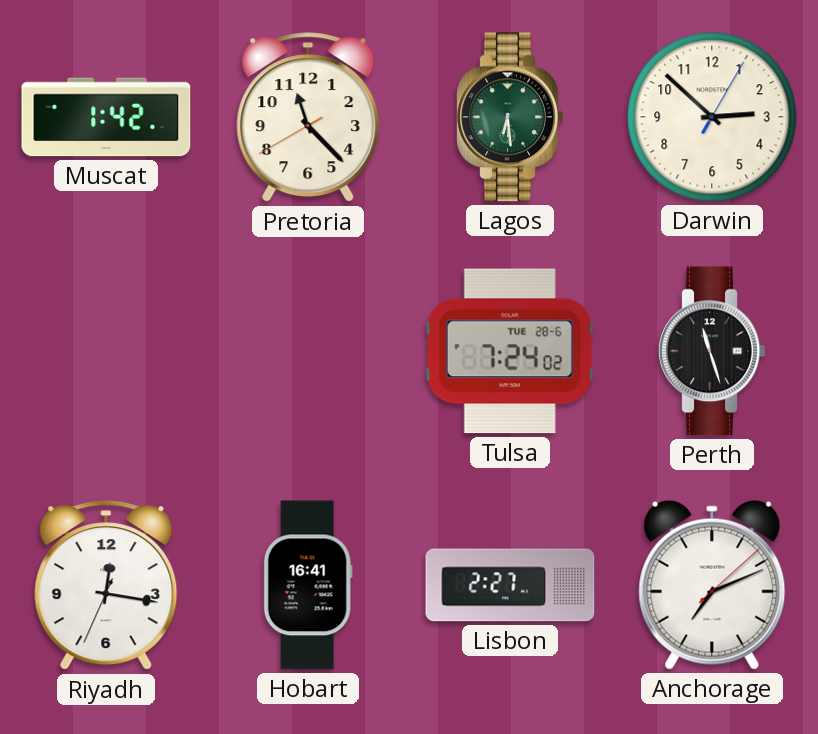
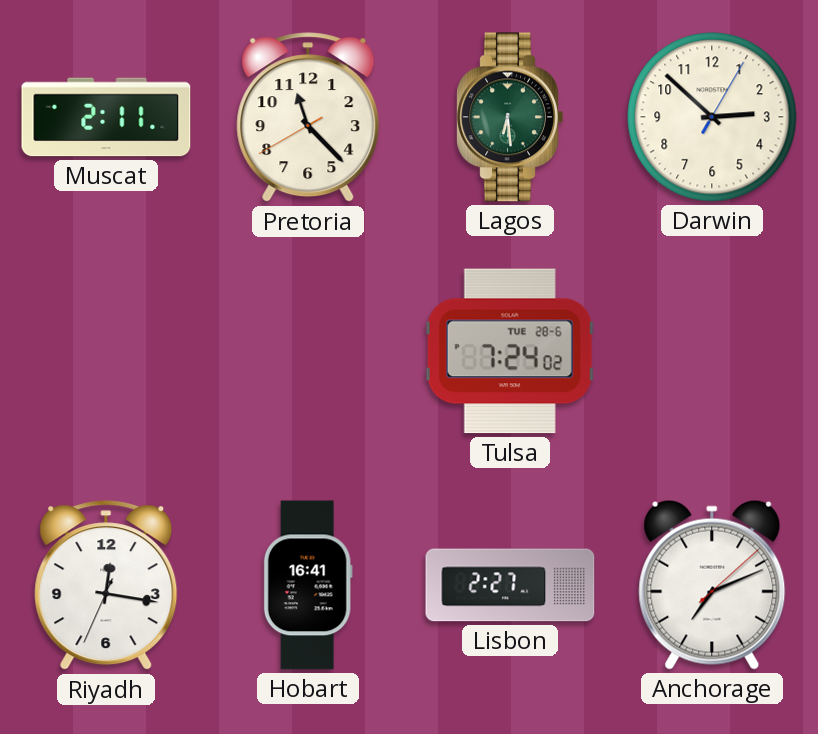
Muscat: 1:42 -> 2:11
Perth: 11:27 -> none
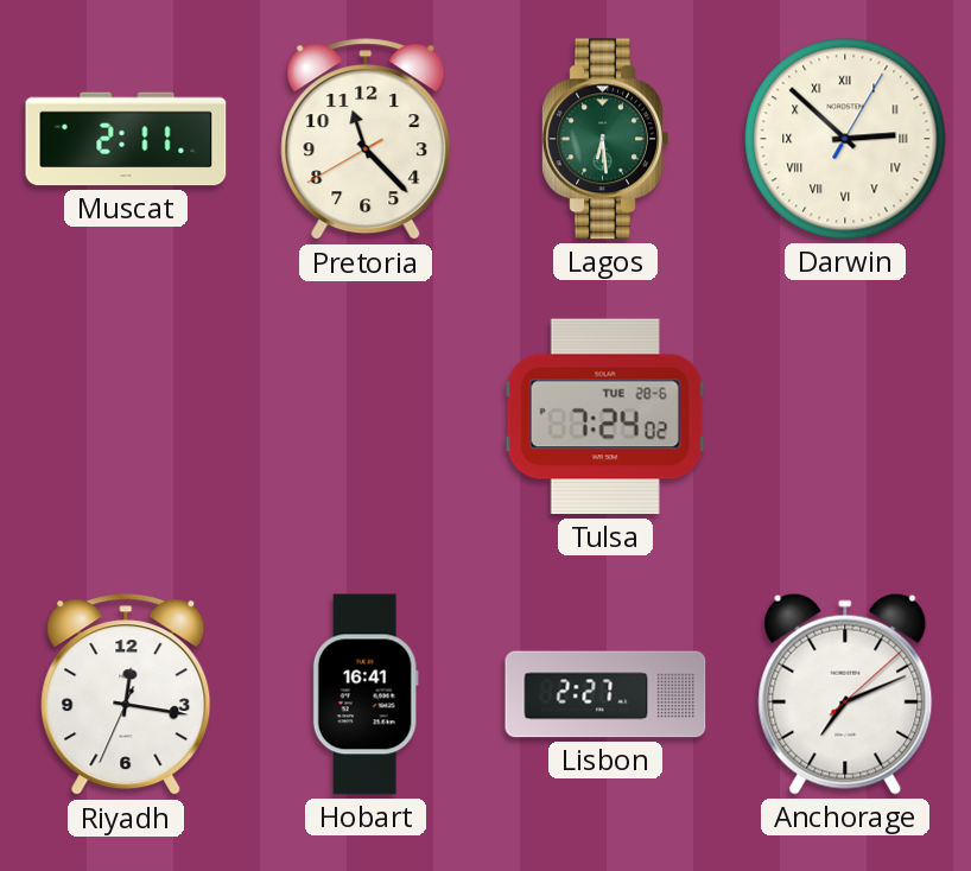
Darwin numerals: Arabic -> Roman
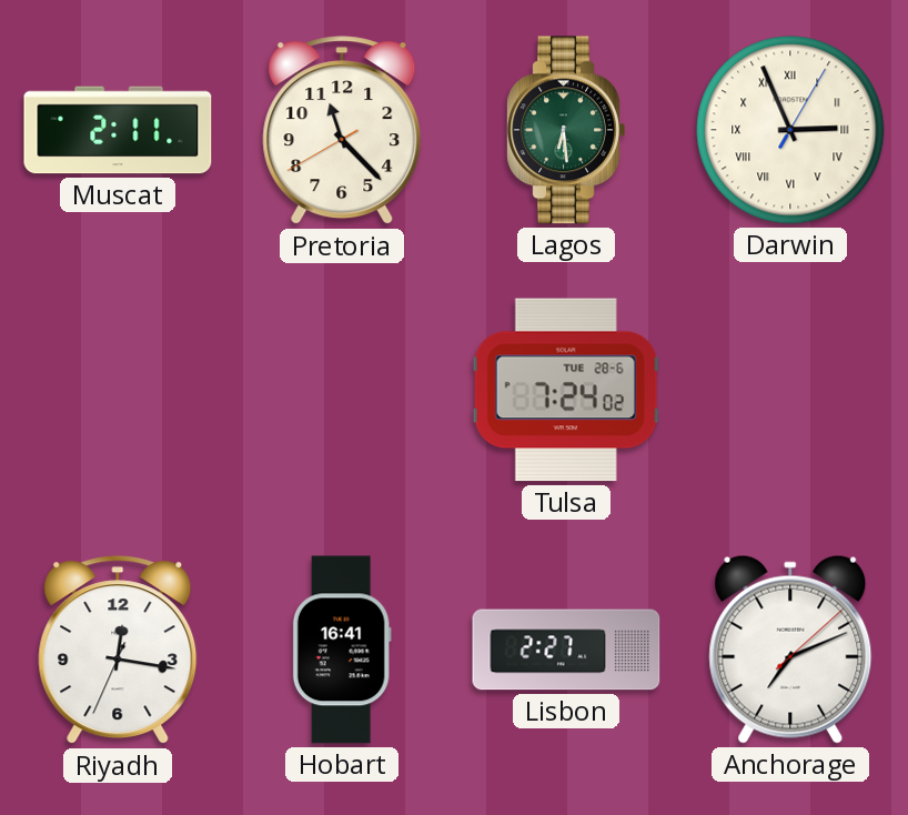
Darwin: 2:52 -> 2:56
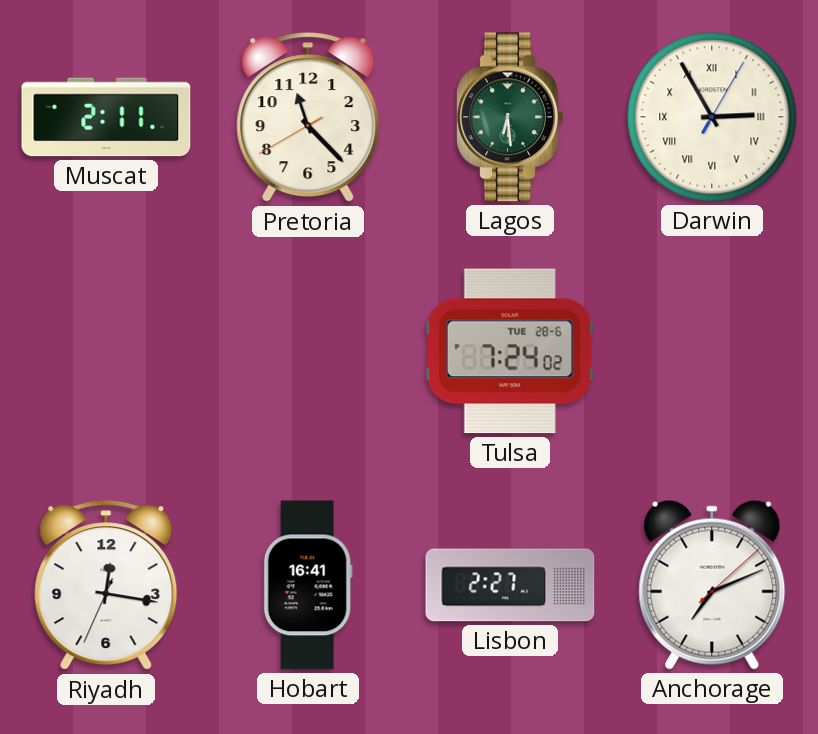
Darwin: 2:56 -> 2:55
